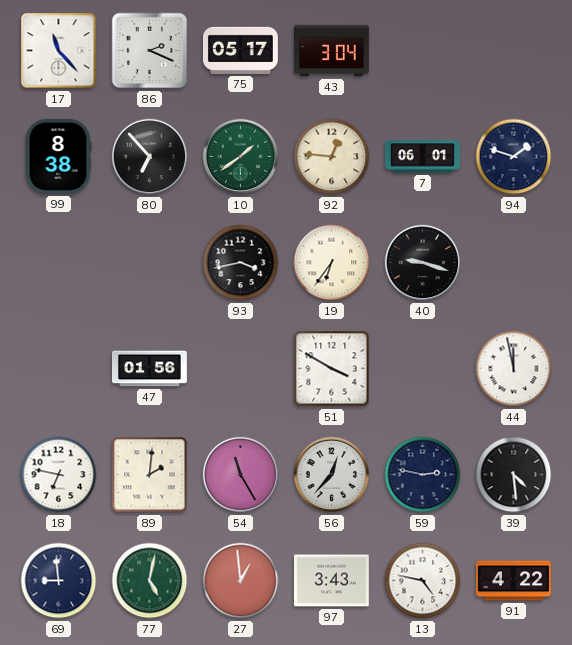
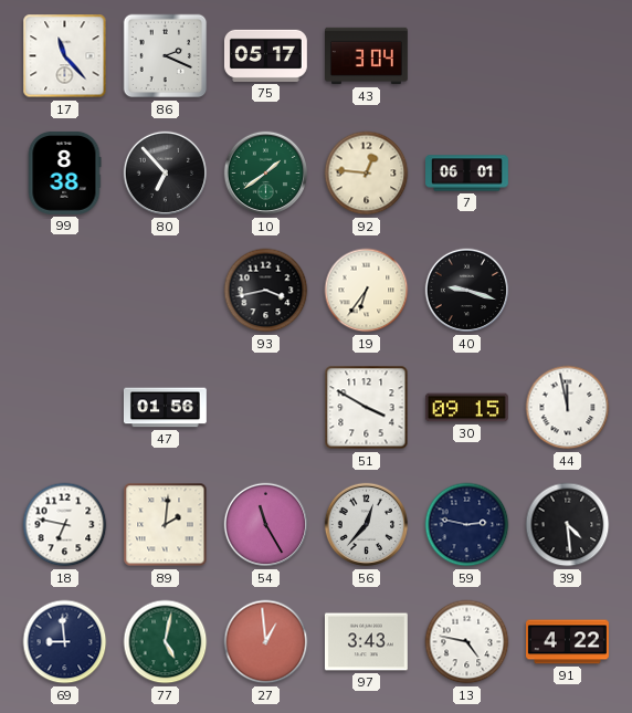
94: 1:48 -> none
30: none -> 09:15
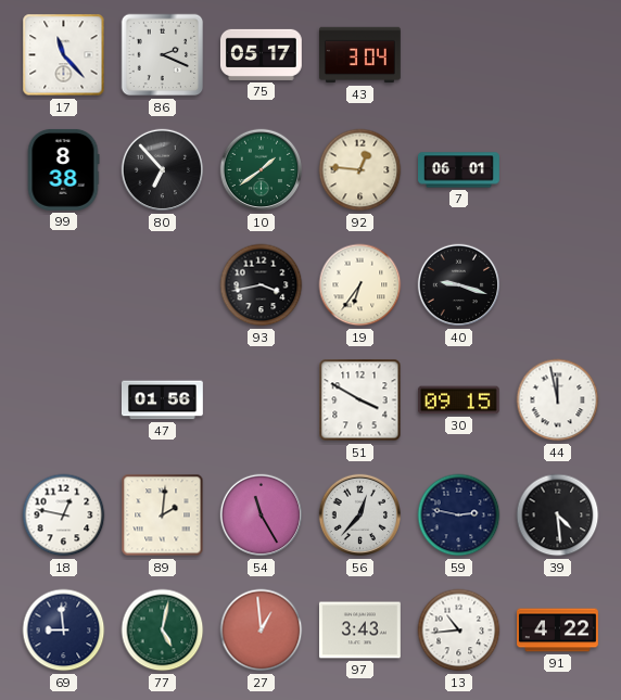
18: 6:47 -> 12:47
13: 4:47 -> 10:44
